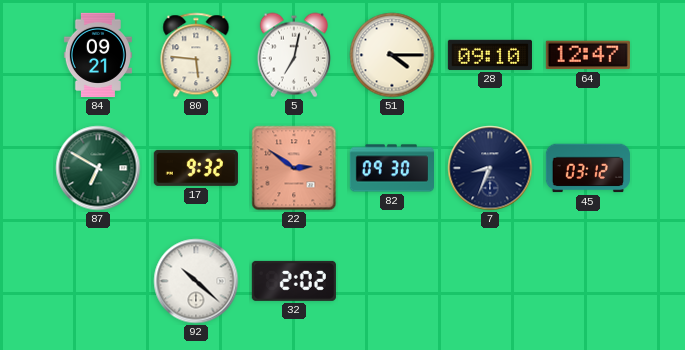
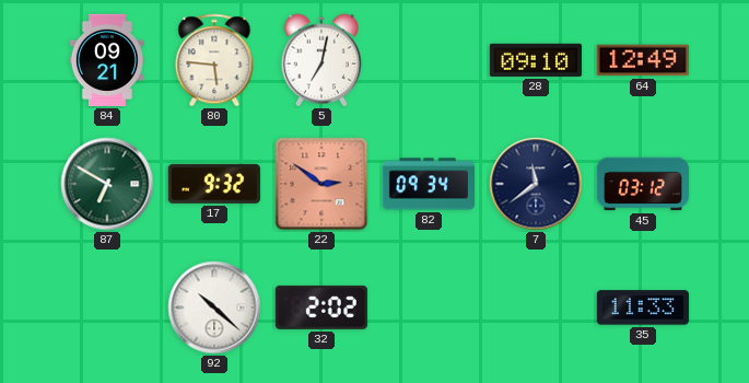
51: 4:15 -> none
64: 12:47 -> 12:49
82: 09:30 -> 09:34
7: 8:34 -> 11:39
35: none -> 11:33
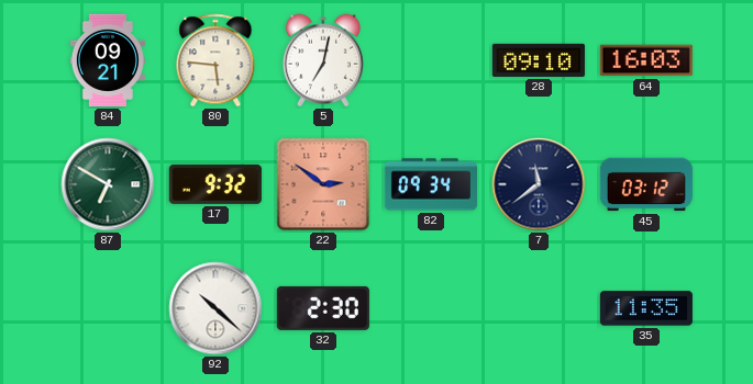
64: 12:49 -> 16:03
32: 2:02 -> 2:30
35: 11:33 -> 11:35
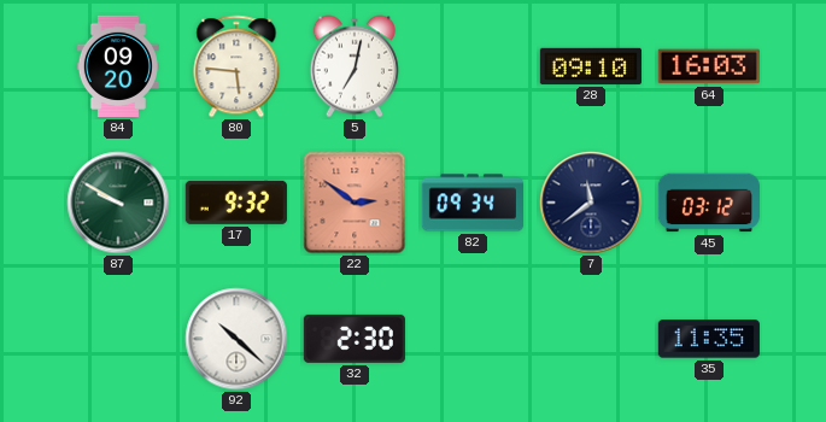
84: 09:21 -> 09:20
87: 6:50 -> 9:50
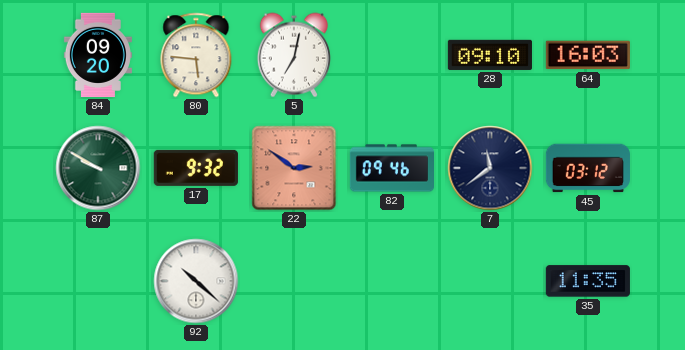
82: 09:34 -> 09:46
32: 2:30 -> none
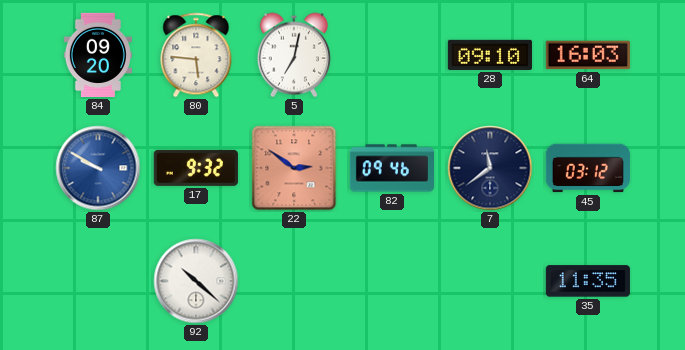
87 dial: green -> blue
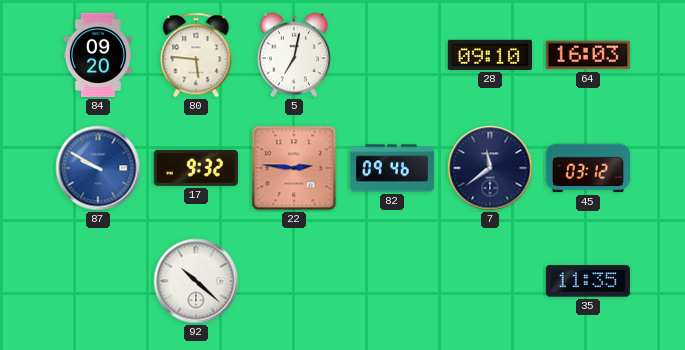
22: 2:51 -> 2:46
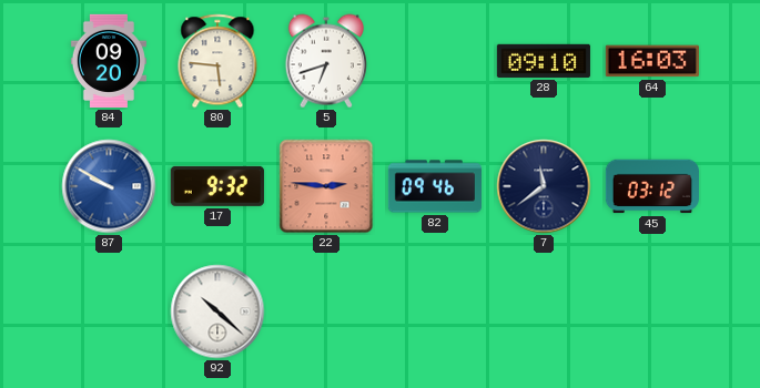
5: 7:02 -> 6:42
35: 11:35 -> none
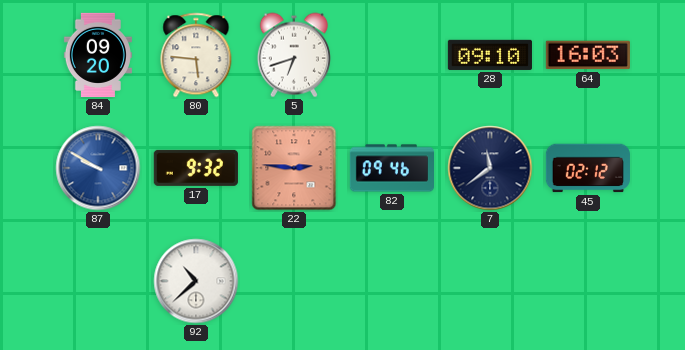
45: 03:12 -> 02:12
92: 10:22 -> 10:38
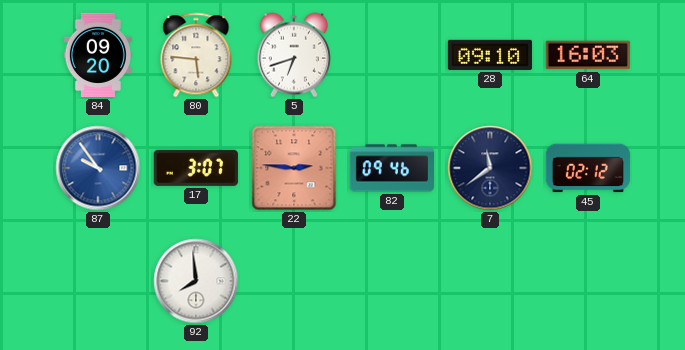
87: 9:50 -> 9:54
17: 9:32 -> 3:07
92: 10:38 -> 7:59
